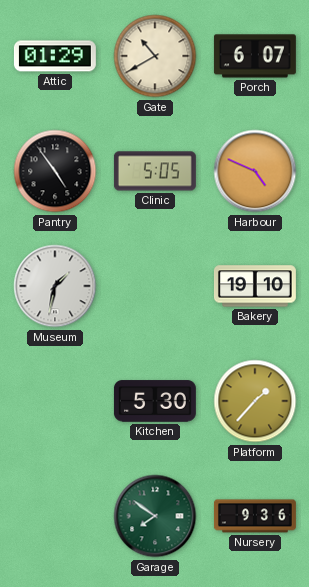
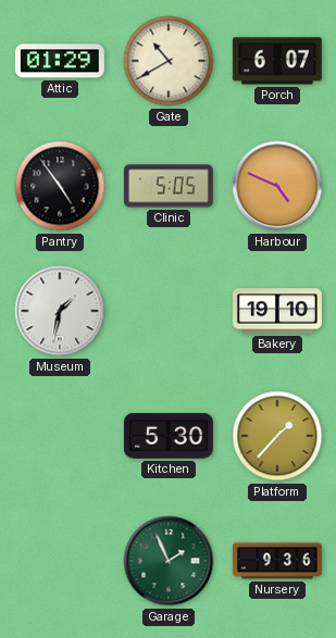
Garage: 7:51 -> 1:56
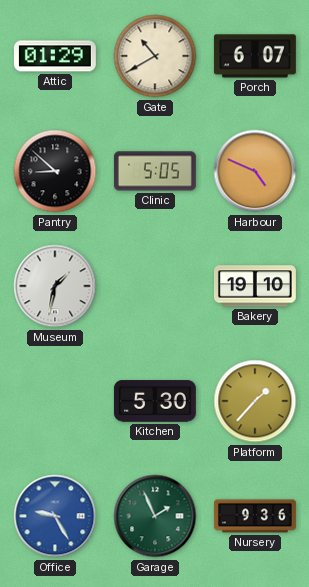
Pantry: 4:54 -> 8:52
Office: none -> 9:25
